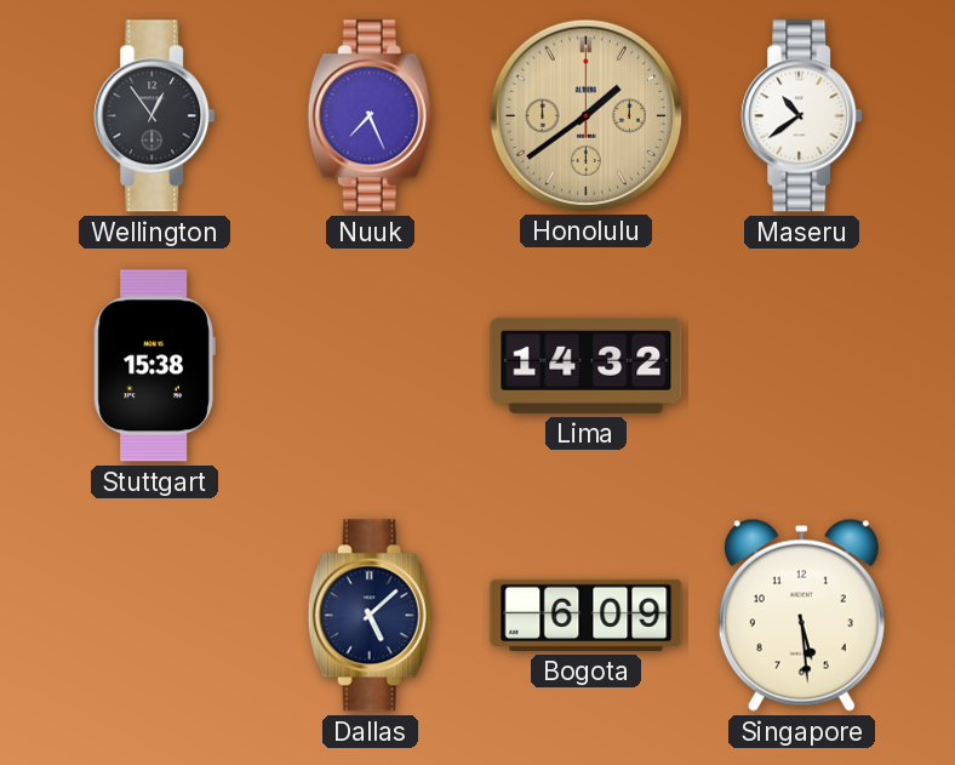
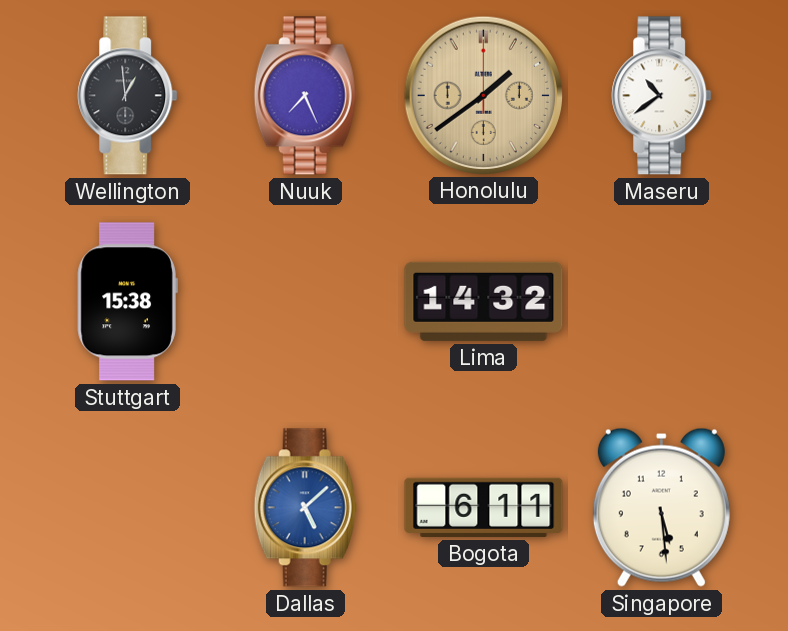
Wellington: 12:54 -> 12:59
Dallas dial: navy -> blue
Bogota: 6:09 -> 6:11
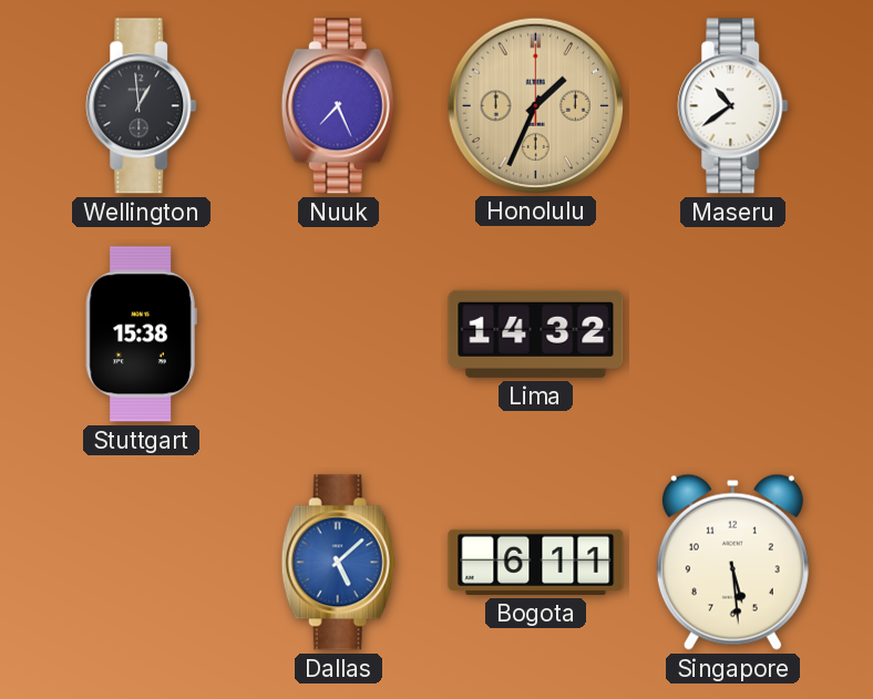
Honolulu: 1:39 -> 1:34
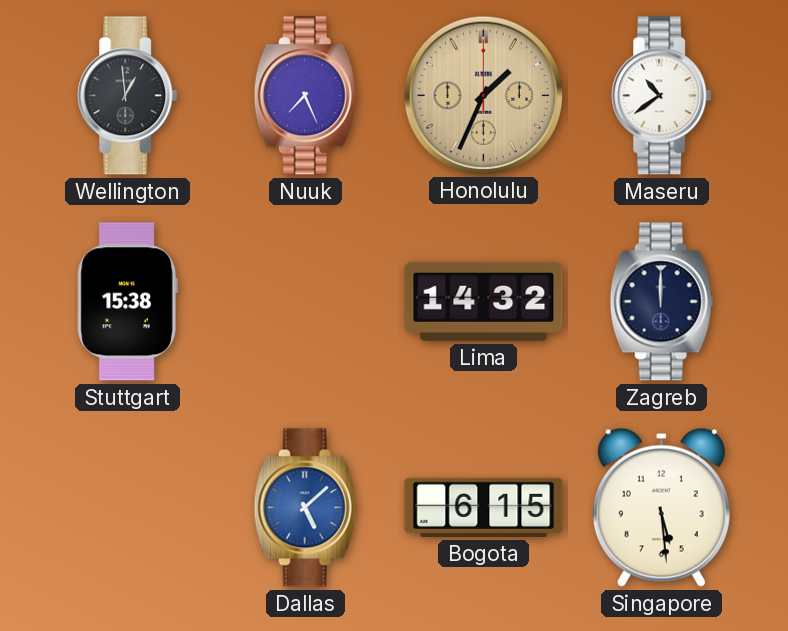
Zagreb: none -> 12:00
Bogota: 6:11 -> 6:15
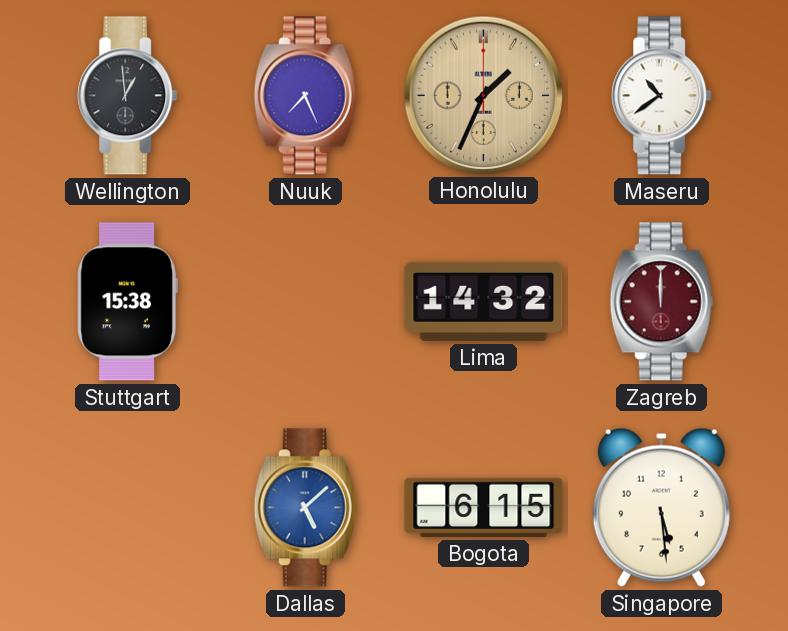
Zagreb dial: navy -> burgundy
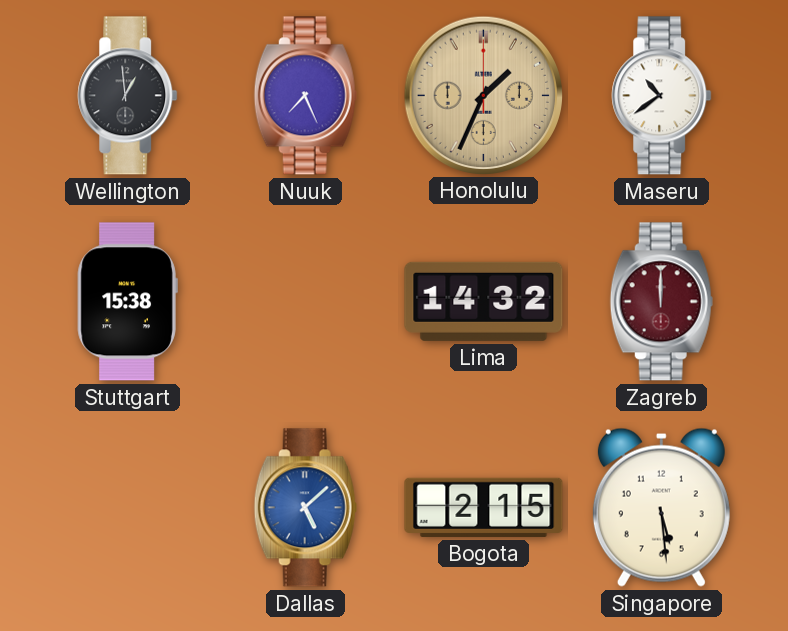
Bogota: 6:15 -> 2:15
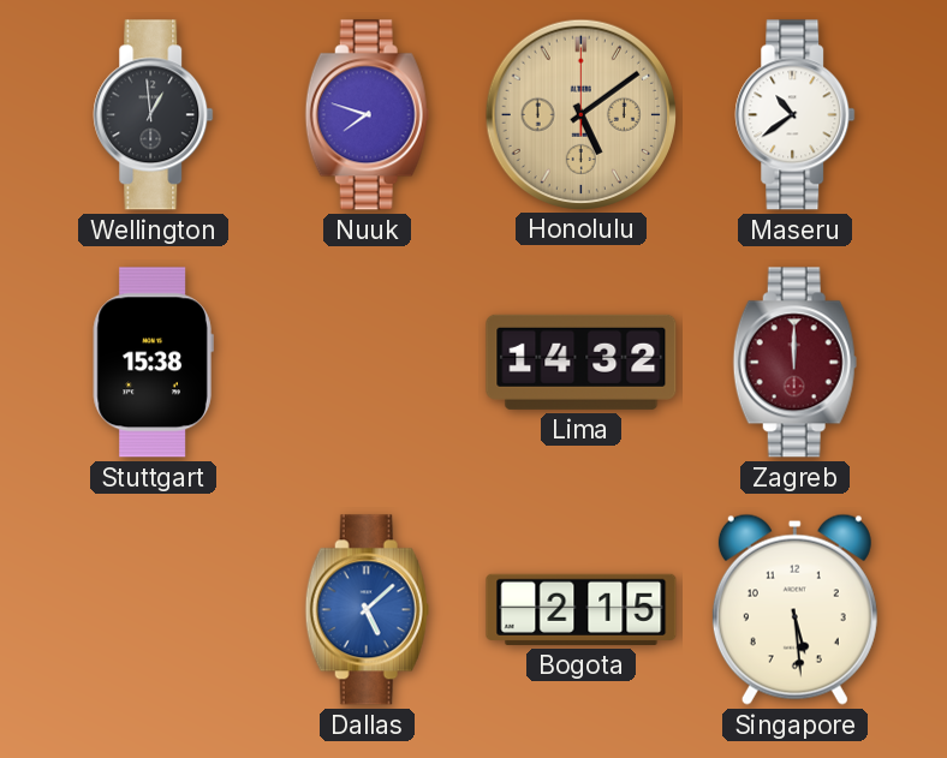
Nuuk: 7:26 -> 7:48
Honolulu: 1:34 -> 5:09
